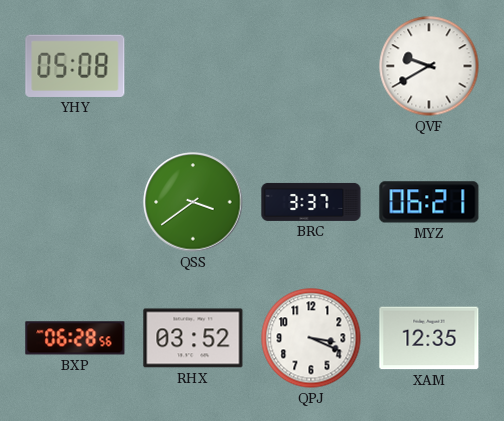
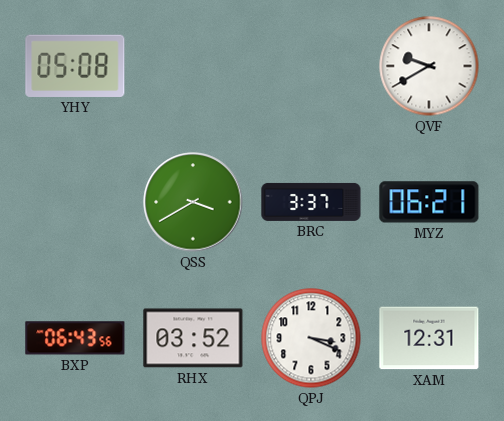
QSS: 3:39 -> 3:40
BXP: 06:28 -> 06:43
XAM: 12:35 -> 12:31
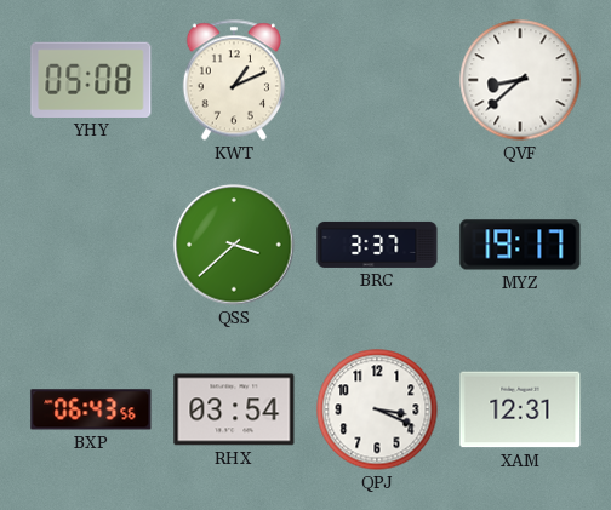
KWT: none -> 1:11
QVF: 9:40 -> 8:38
QSS: 3:40 -> 3:38
MYZ: 06:21 -> 19:17
RHX: 03:52 -> 03:54
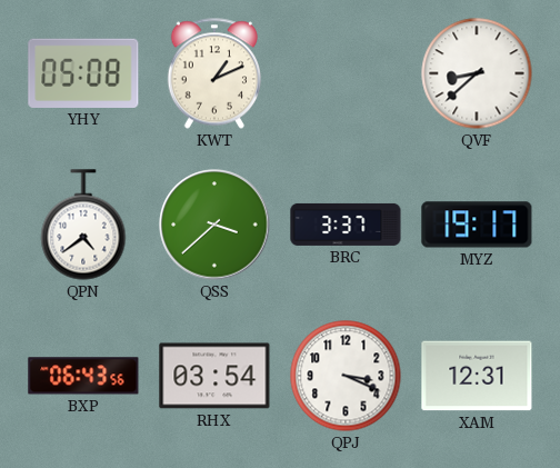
QPN: none -> 4:39
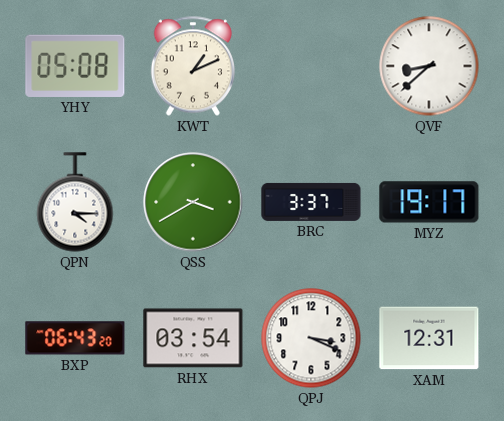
QPN: 4:39 -> 4:15
QSS: 3:38 -> 3:40
BXP: 06:43:56 -> 06:43:20
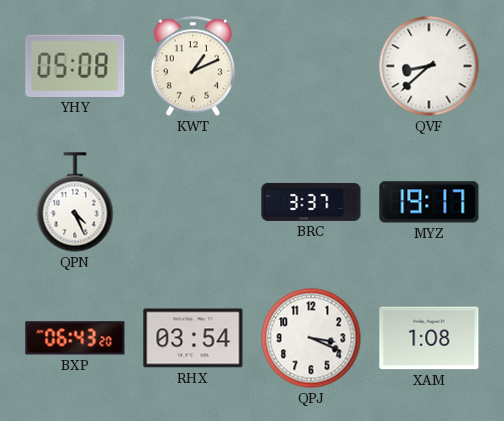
QPN: 4:15 -> 4:26
QSS: 3:40 -> none
XAM: 12:31 -> 1:08
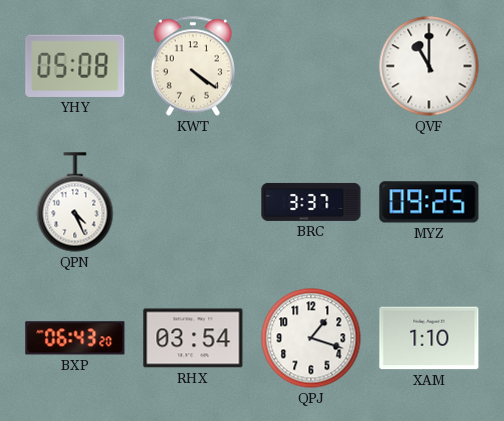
KWT: 1:11 -> 4:21
QVF: 8:38 -> 11:00
MYZ: 19:17 -> 09:25
QPJ: 3:19 -> 1:18
XAM: 1:08 -> 1:10
